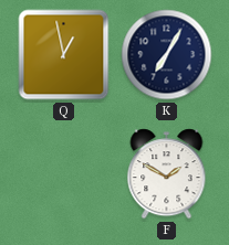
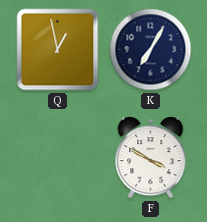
F: 1:50 -> 3:50
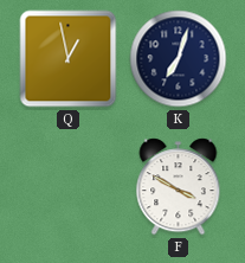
K: 7:05 -> 7:03
